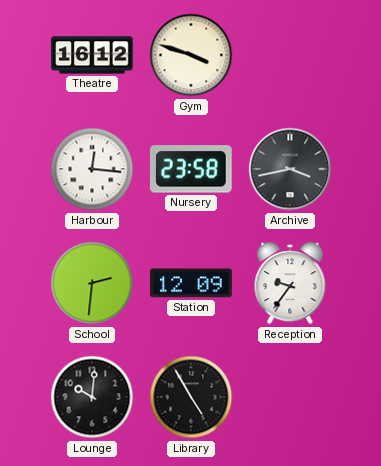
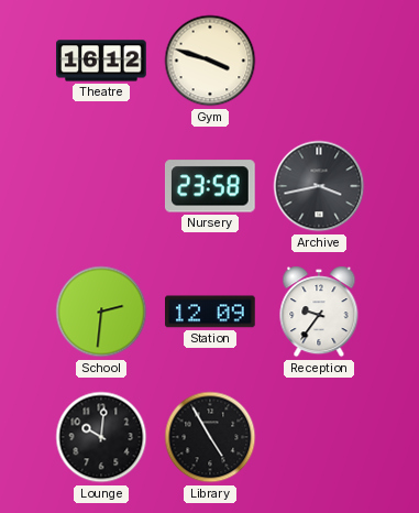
Harbour: 12:16 -> none
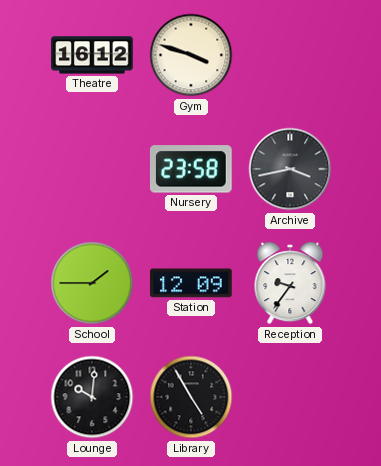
School: 2:31 -> 1:45
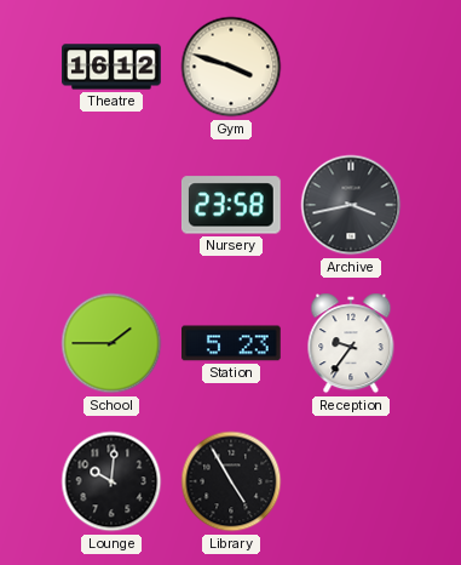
Station: 12:09 -> 5:23
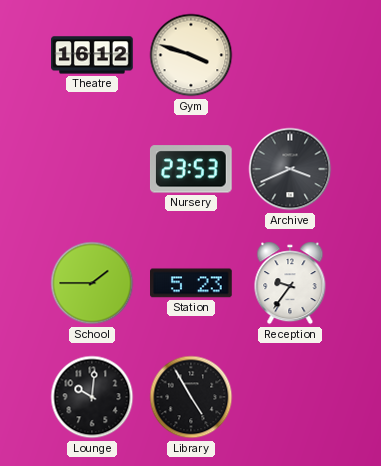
Nursery: 23:58 -> 23:53
Archive: 3:43 -> 3:41
